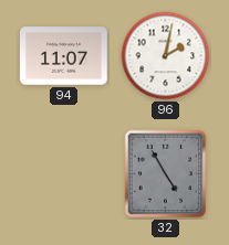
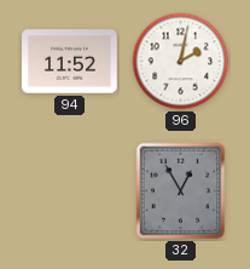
94: 11:07 -> 11:52
32: 4:55 -> 12:55
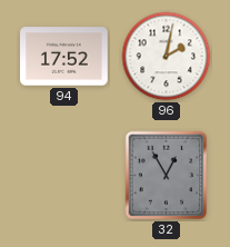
94: 11:52 -> 17:52
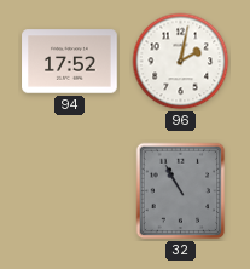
32: 12:55 -> 10:55
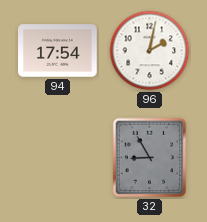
94: 17:52 -> 17:54
32: 10:55 -> 8:55
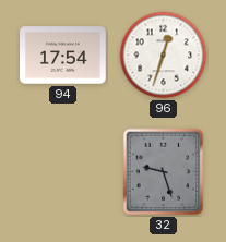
96: 2:02 -> 12:33
32: 8:55 -> 9:27
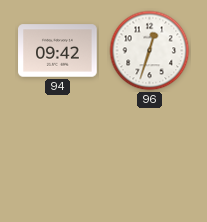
94: 17:54 -> 09:42
32: 9:27 -> none
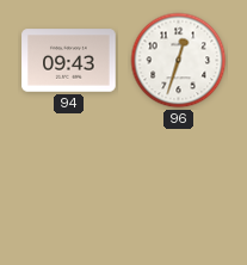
94: 09:42 -> 09:43
